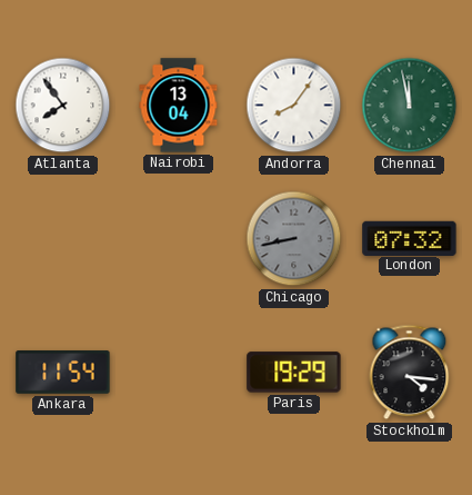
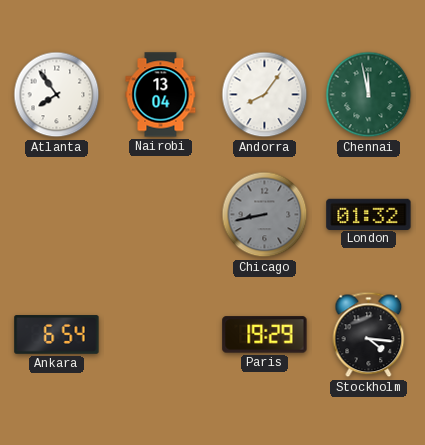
London: 07:32 -> 01:32
Ankara: 11:54 -> 6:54
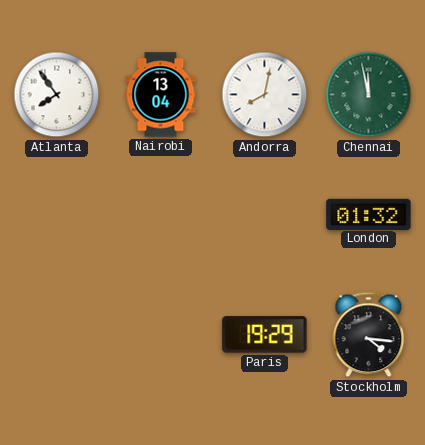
Andorra: 8:06 -> 8:02
Chicago: 8:43 -> none
Ankara: 6:54 -> none
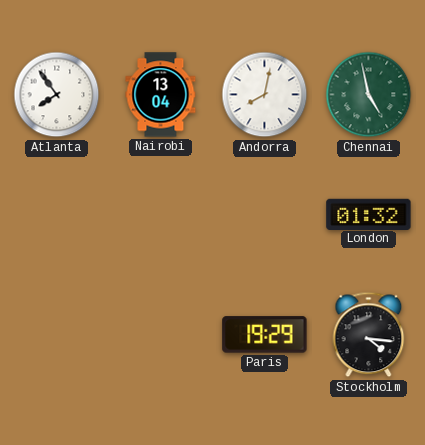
Chennai: 11:58 -> 4:58
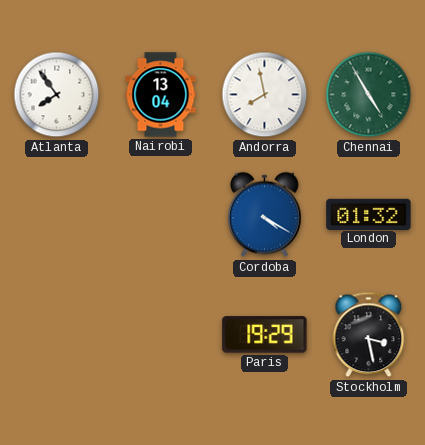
Andorra: 8:02 -> 7:58
Chennai: 4:58 -> 4:55
Cordoba: none -> 4:20
Stockholm: 4:16 -> 3:28
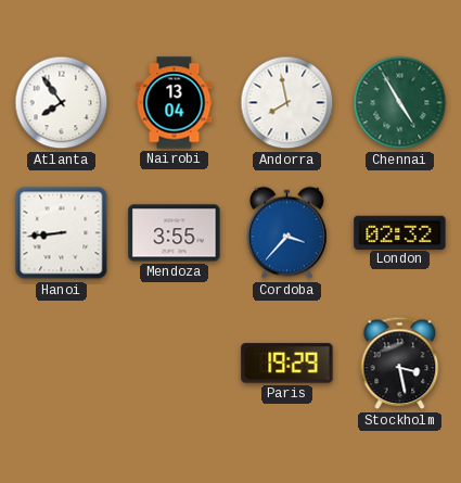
Hanoi: none -> 8:44
Mendoza: none -> 3:55
Cordoba: 4:20 -> 3:37
London: 01:32 -> 02:32
